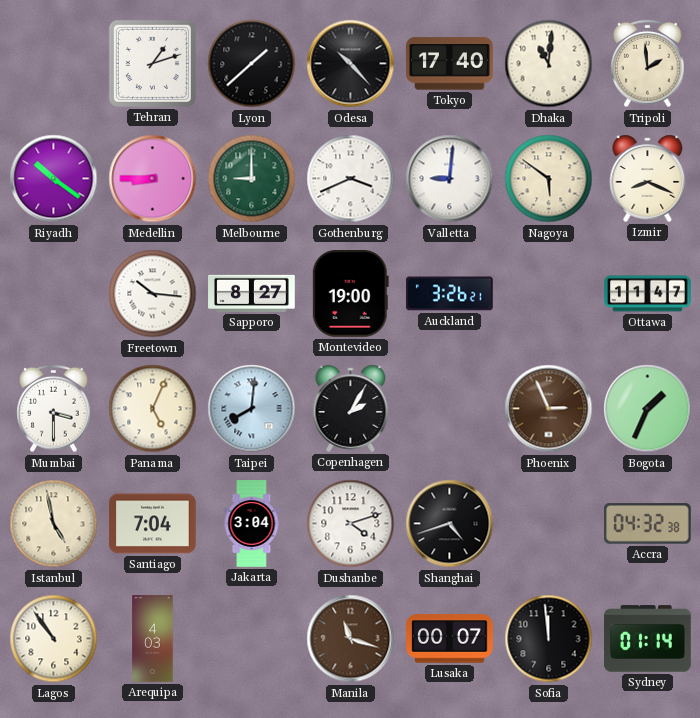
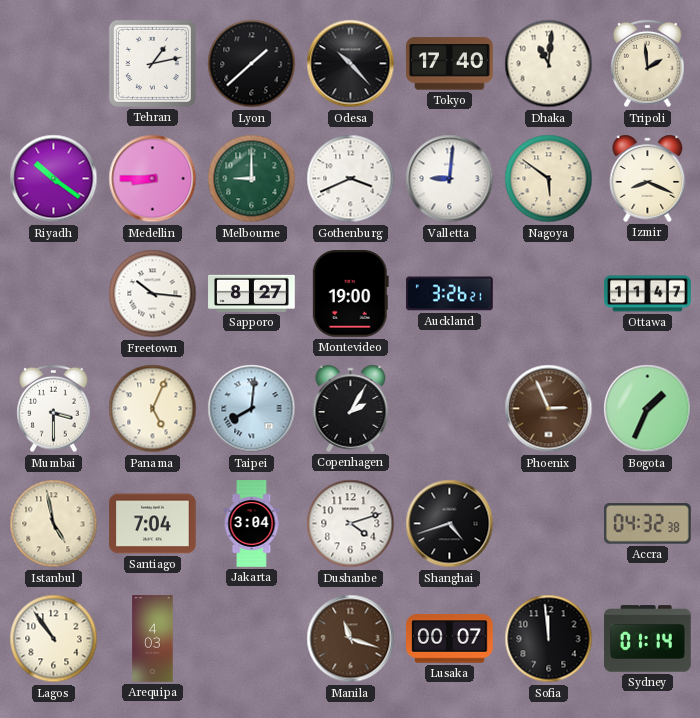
Tehran: 1:12 -> 1:13
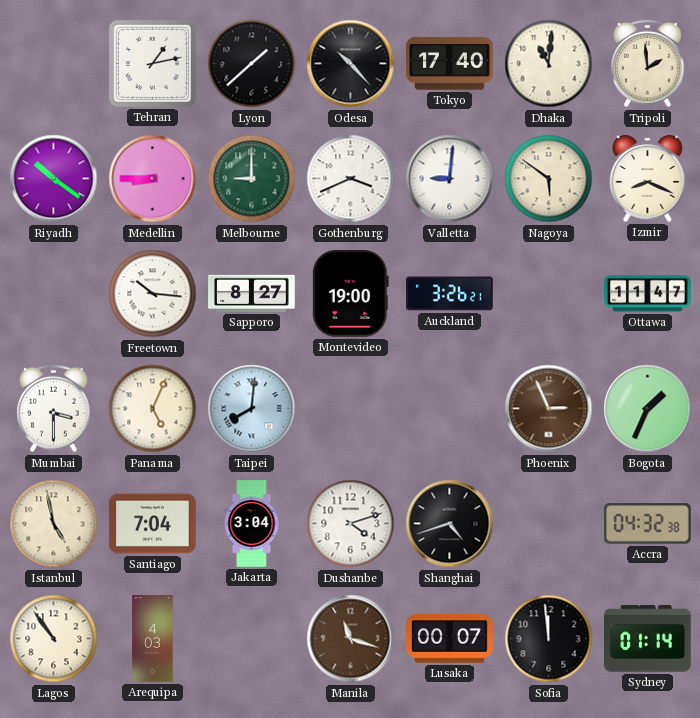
Copenhagen: 2:05 -> none
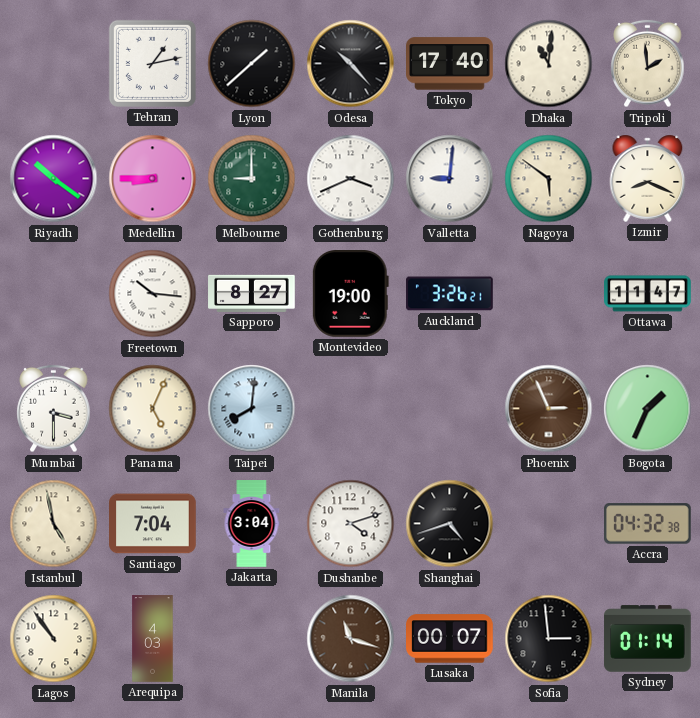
Sofia: 11:59 -> 2:59
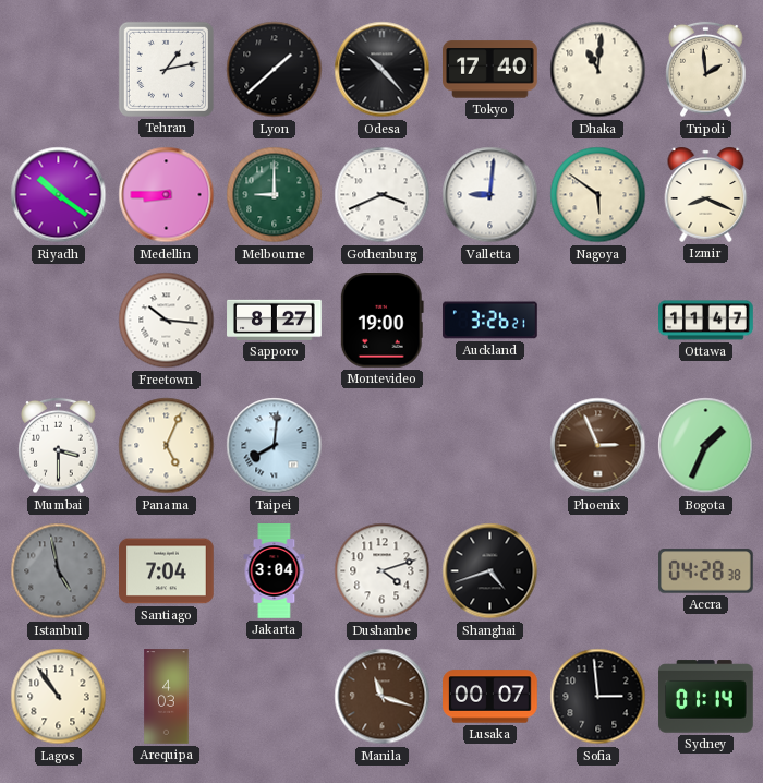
Istanbul dial: cream -> grey
Accra: 04:32 -> 04:28
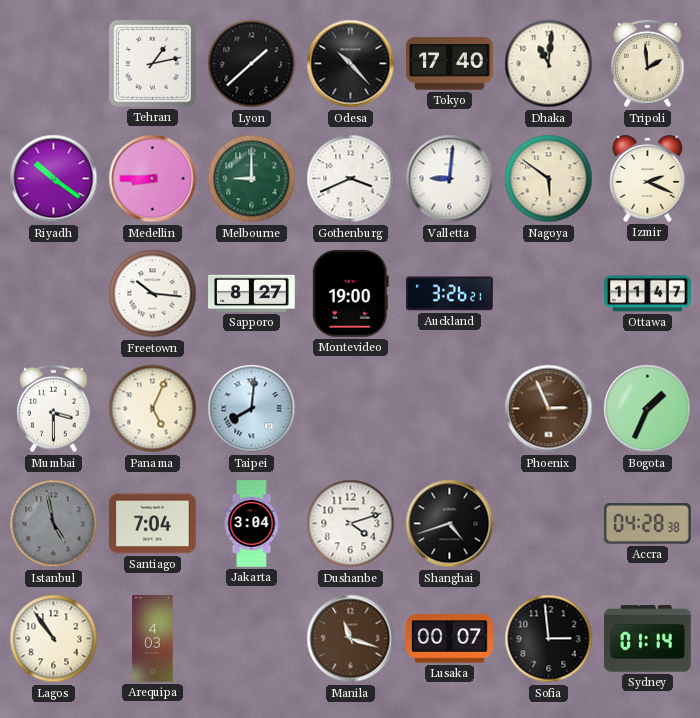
Izmir: 8:19 -> 2:19
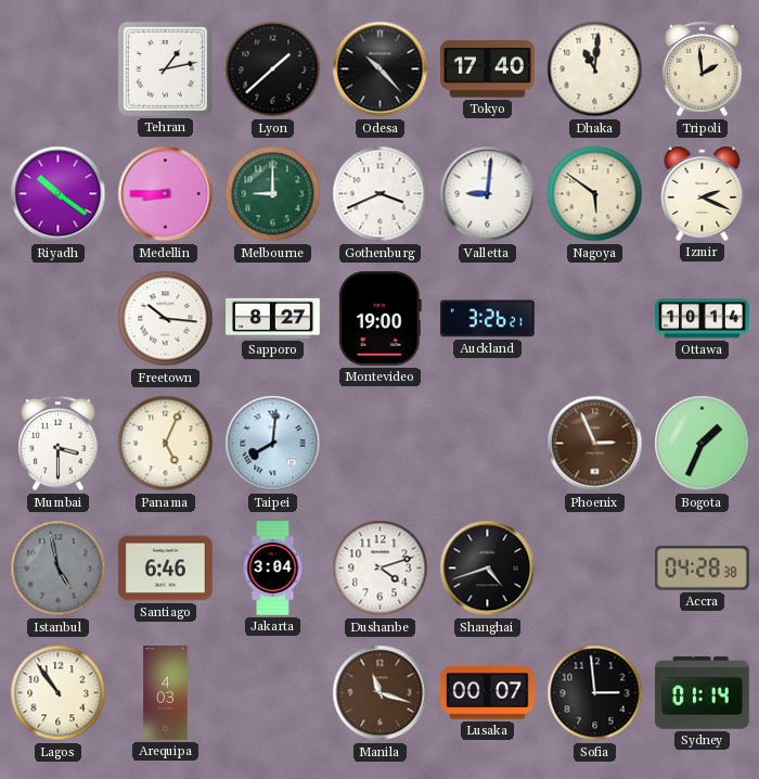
Ottawa: 11:47 -> 10:14
Santiago: 7:04 -> 6:46
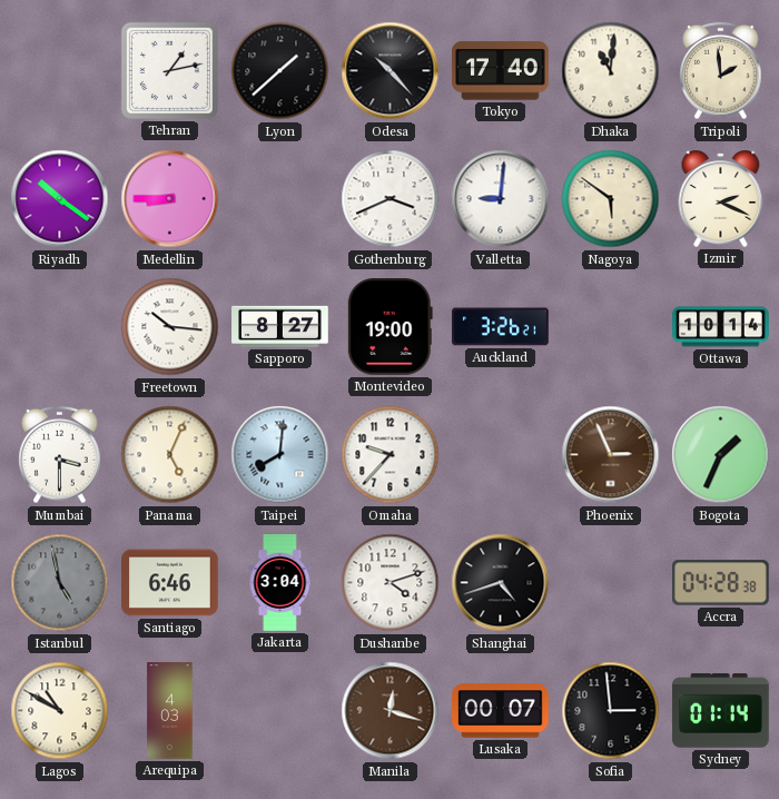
Melbourne: 9:00 -> none
Omaha: none -> 9:37
Lagos: 10:54 -> 10:50
Manila: 11:18 -> 12:18
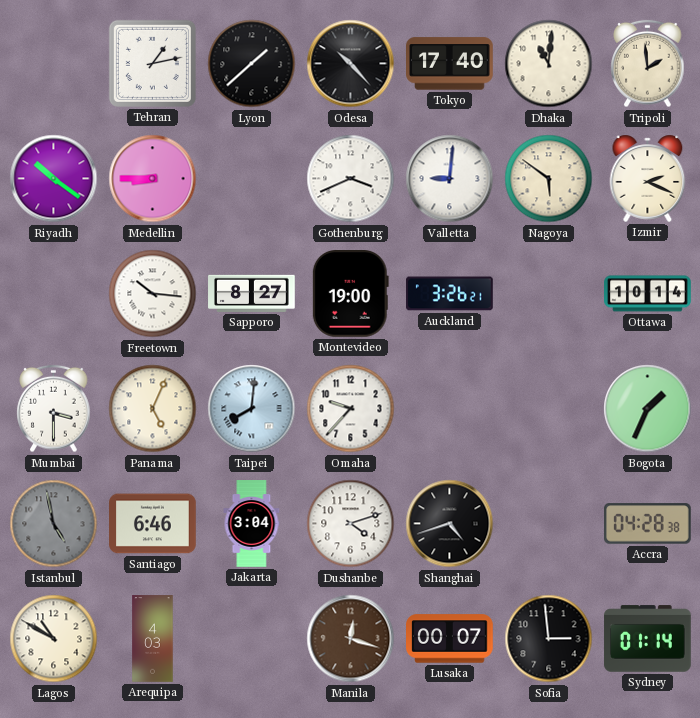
Phoenix: 2:56 -> none
